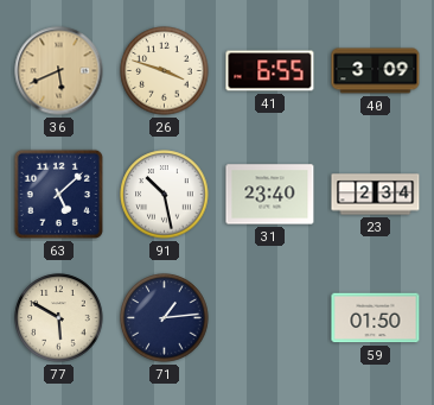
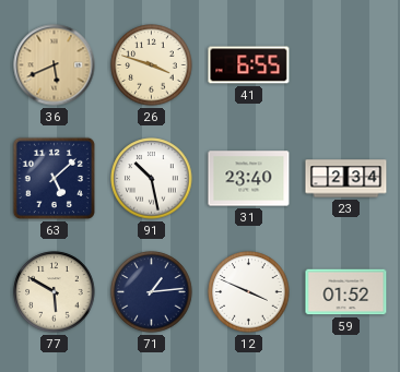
40: 3:09 -> none
12: none -> 3:49
59: 01:50 -> 01:52
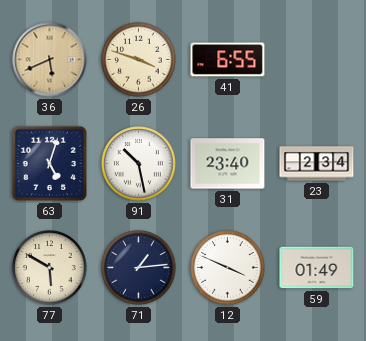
63: 5:08 -> 5:03
59: 01:52 -> 01:49
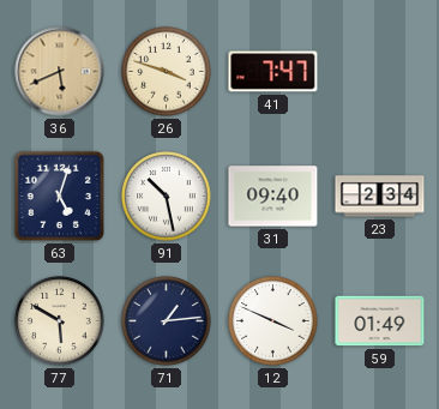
41: 6:55 -> 7:47
31: 23:40 -> 09:40
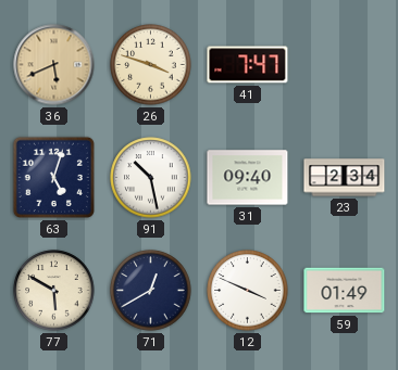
71: 1:14 -> 12:40
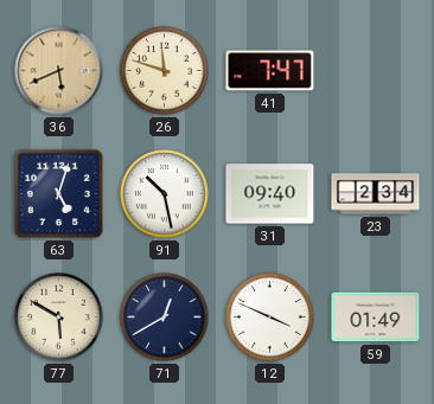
26: 3:48 -> 11:48
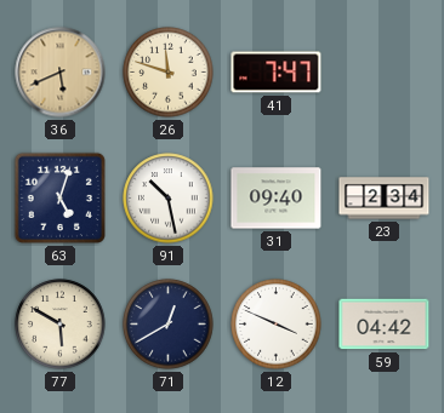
59: 01:49 -> 04:42
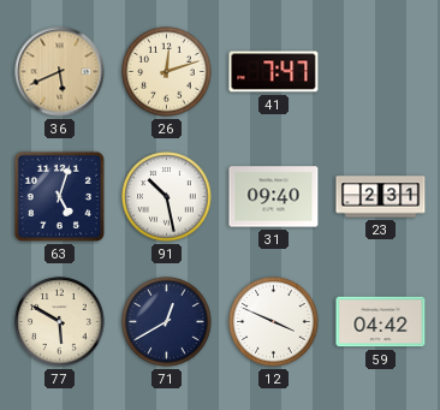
26: 11:48 -> 12:12
23: 2:34 -> 2:31
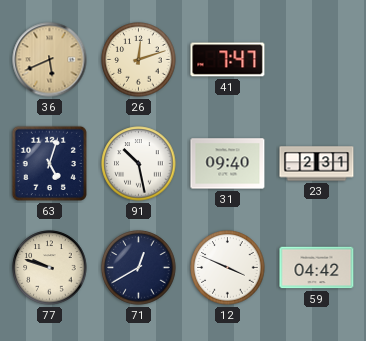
77: 5:50 -> 9:48
